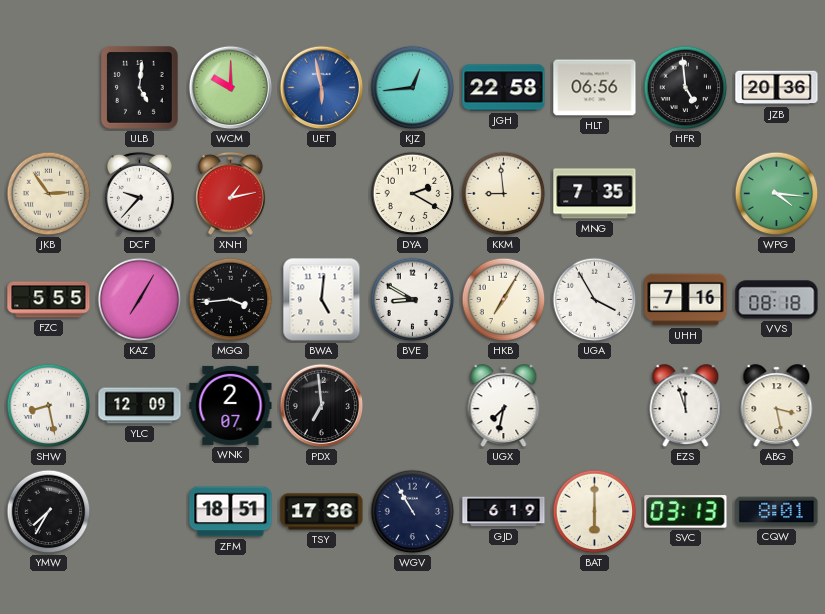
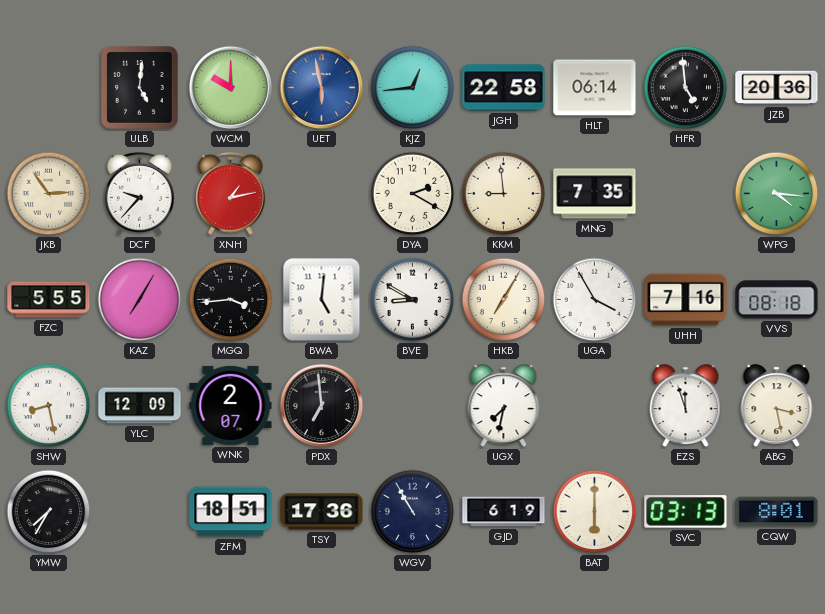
HLT: 06:56 -> 06:14
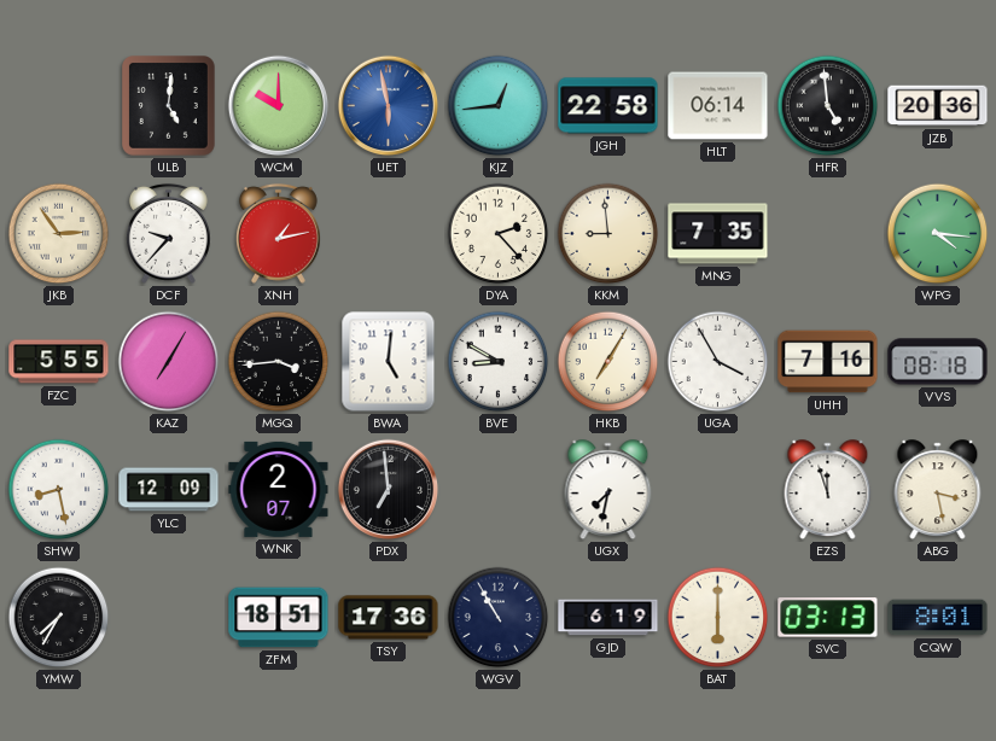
DYA: 2:20 -> 2:23
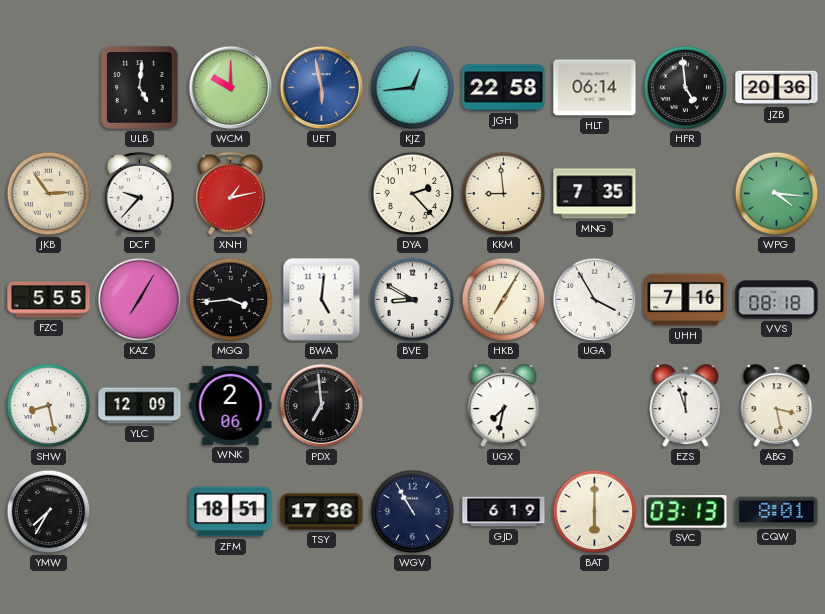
WNK: 2:07 -> 2:06
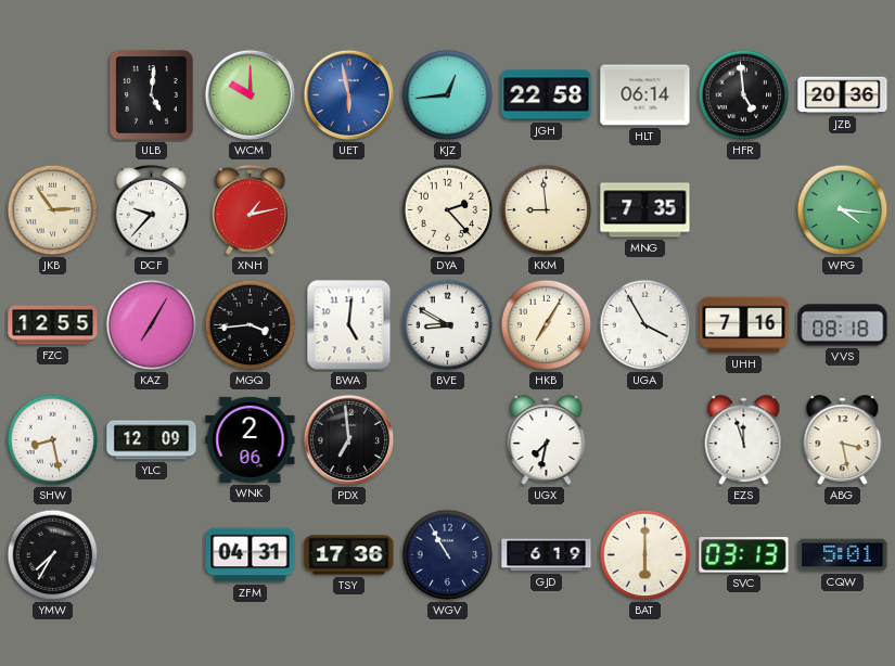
FZC: 5:55 -> 12:55
ZFM: 18:51 -> 04:31
CQW: 8:01 -> 5:01
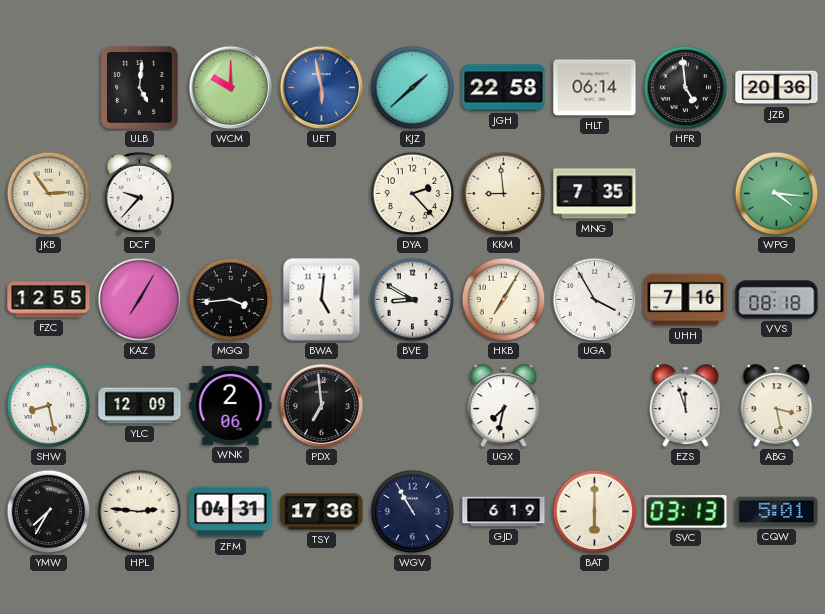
KJZ: 12:44 -> 1:38
XNH: 1:13 -> none
HPL: none -> 2:46
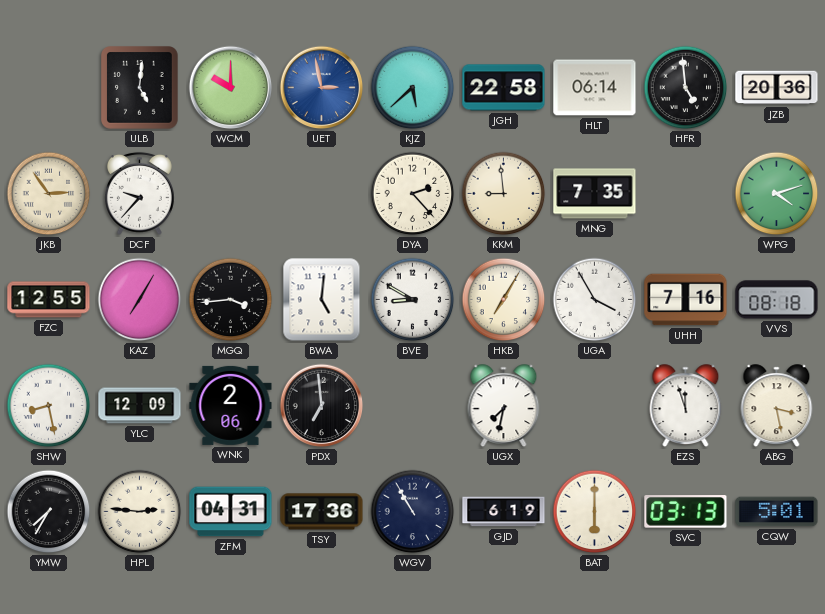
UET: 5:58 -> 2:58
KJZ: 1:38 -> 5:38
WPG: 4:16 -> 4:12
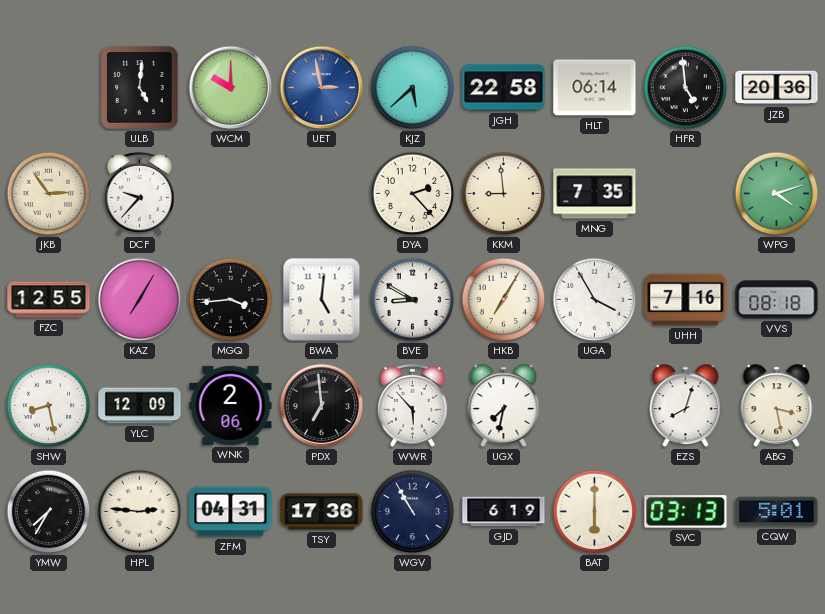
WWR: none -> 5:53
EZS: 11:57 -> 8:03
